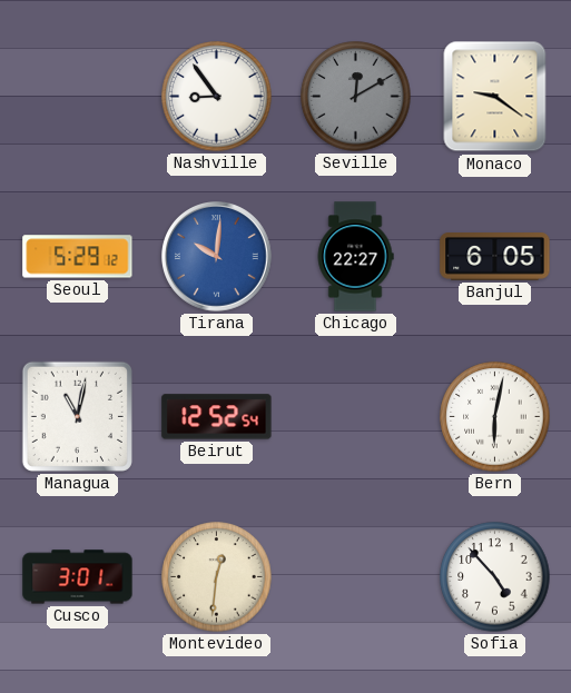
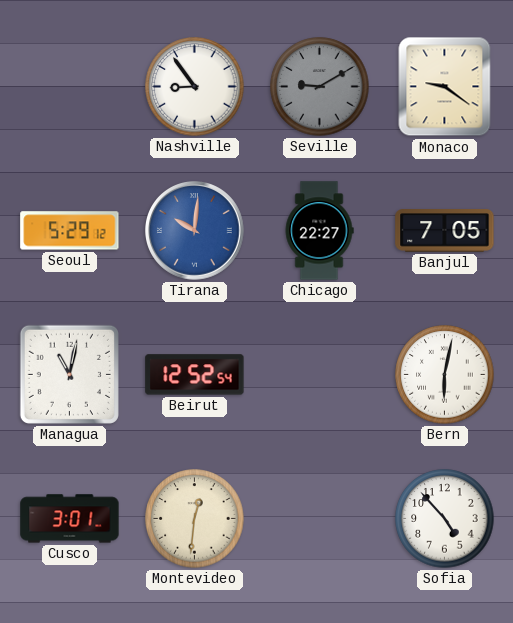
Seville: 12:10 -> 9:10
Banjul: 6:05 -> 7:05
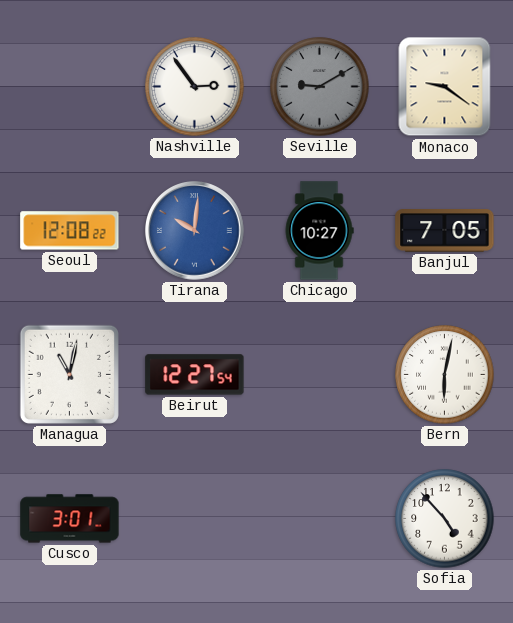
Nashville: 8:54 -> 2:54
Seoul: 5:29 -> 12:08
Chicago: 22:27 -> 10:27
Beirut: 12:52 -> 12:27
Montevideo: 12:31 -> none
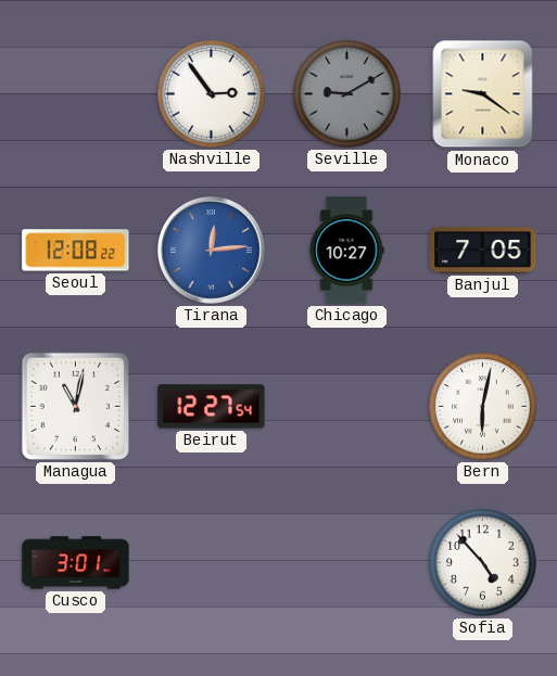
Tirana: 10:01 -> 12:14
